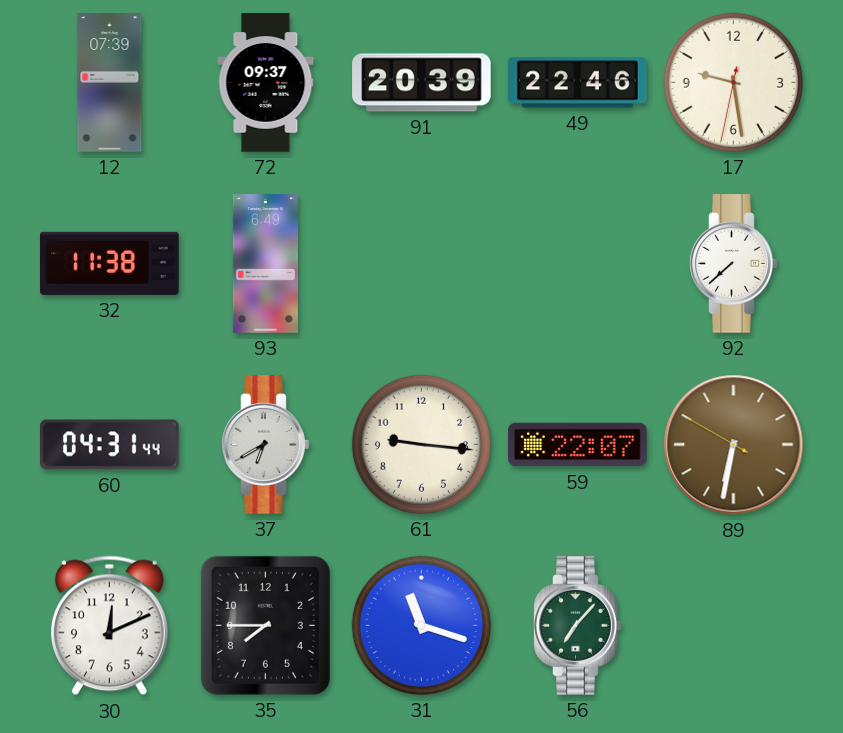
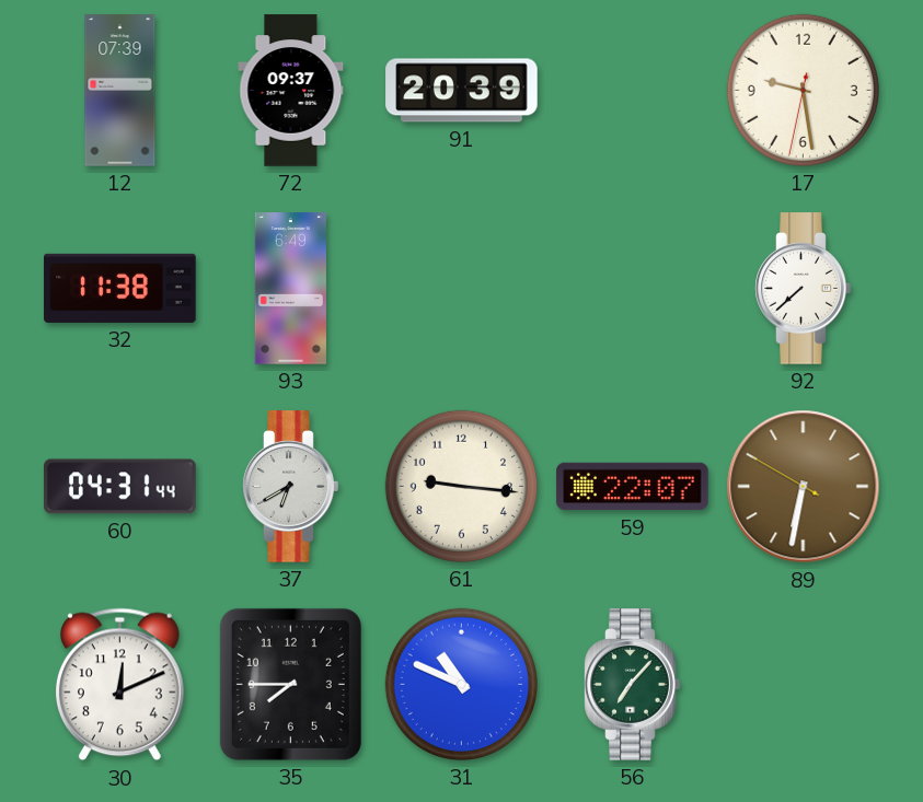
49: 22:46 -> none
31: 11:18 -> 10:49
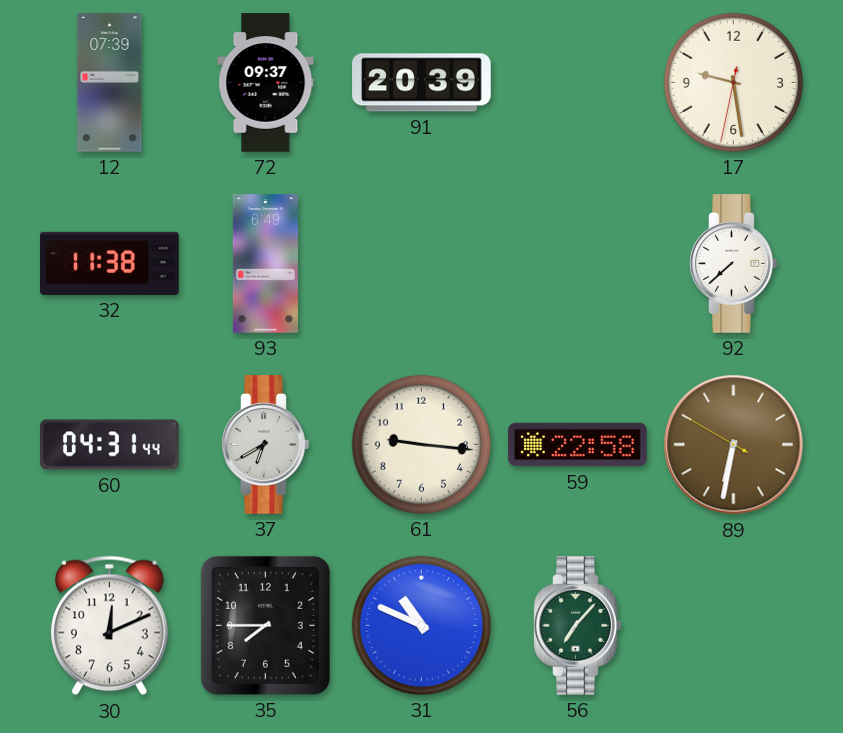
59: 22:07 -> 22:58
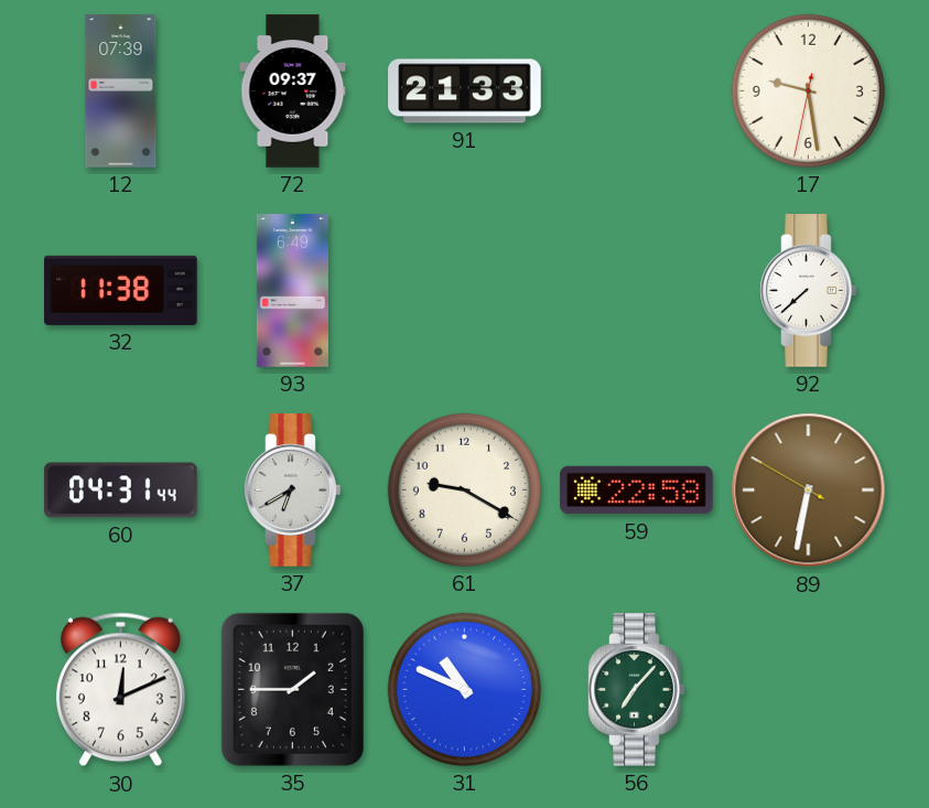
91: 20:39 -> 21:33
61: 9:16 -> 9:20
35: 7:45 -> 1:45
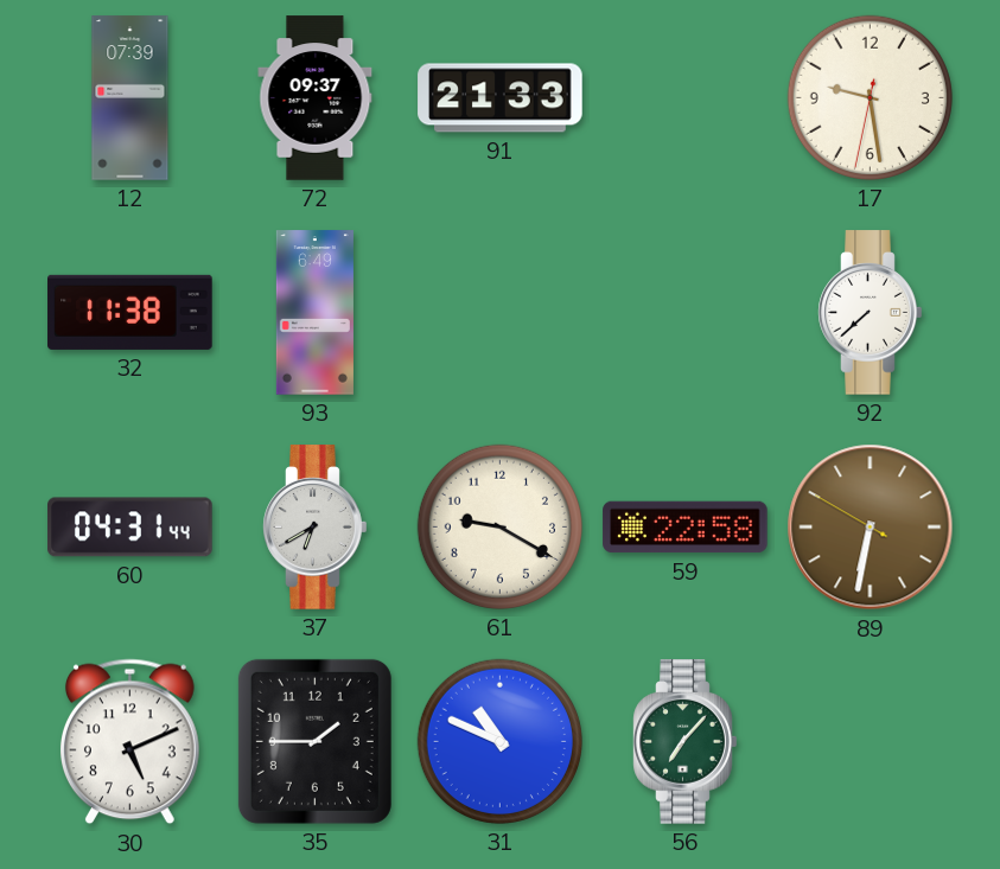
30: 12:11 -> 5:11
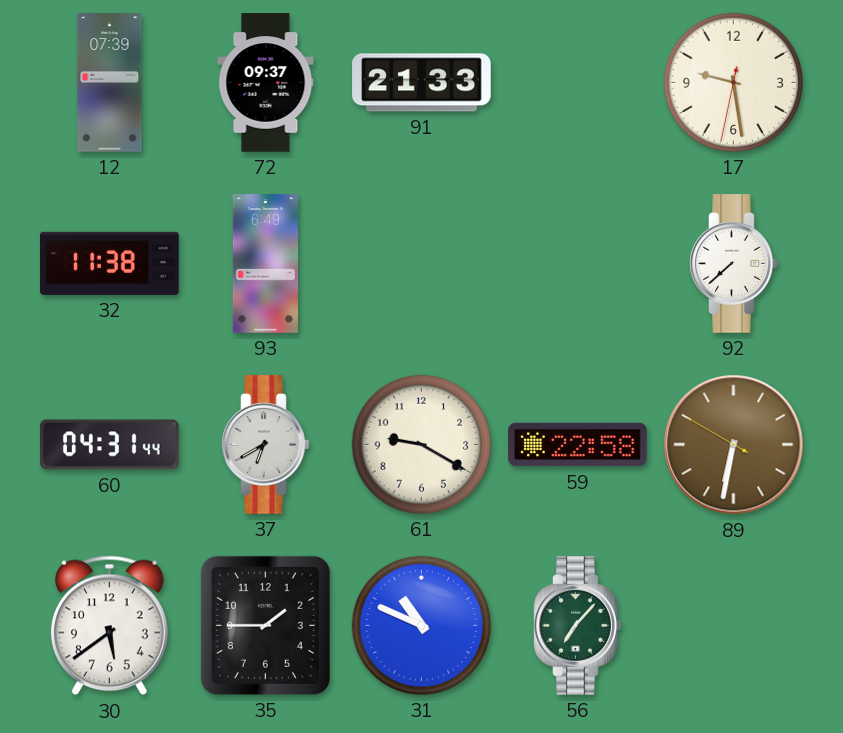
30: 5:11 -> 5:39
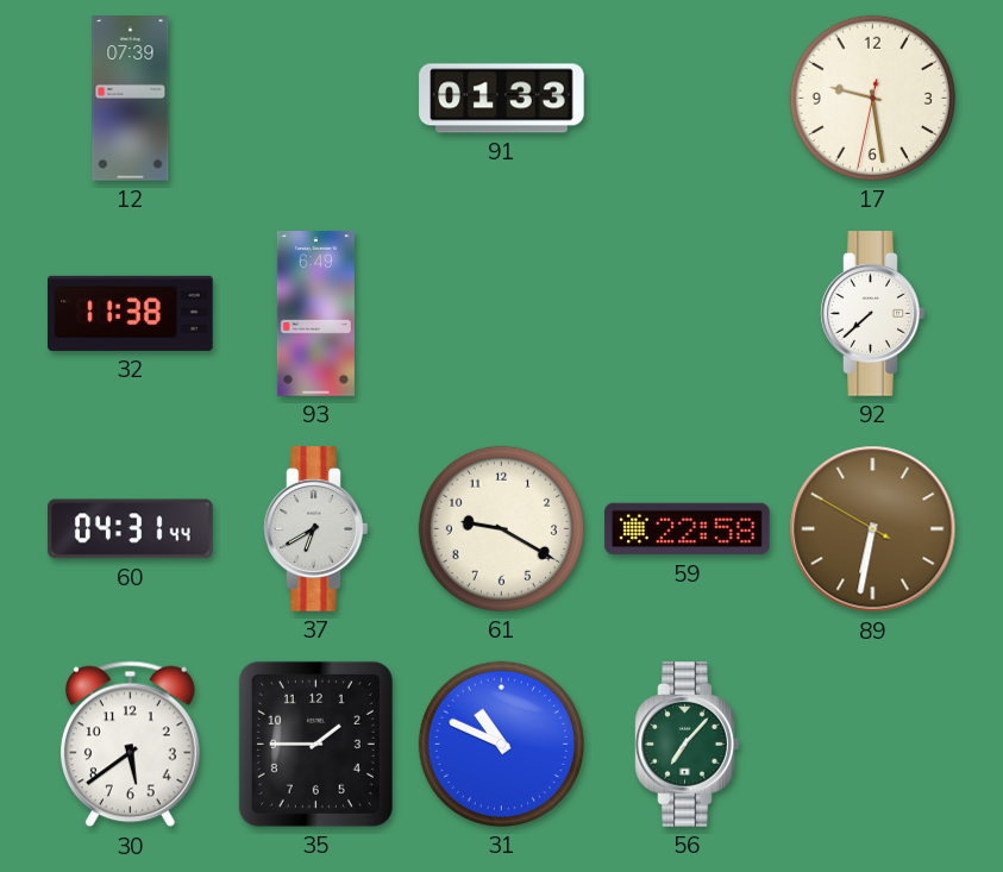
72: 09:37 -> none
91: 21:33 -> 01:33
